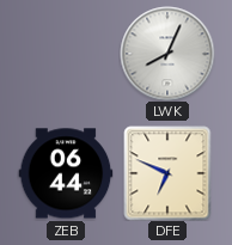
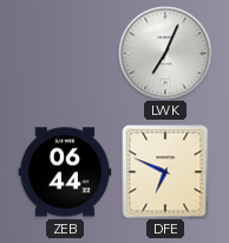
LWK: 8:04 -> 7:04
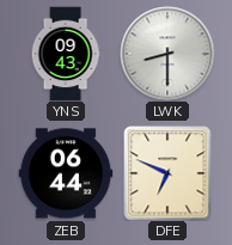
YNS: none -> 09:43
LWK: 7:04 -> 8:30
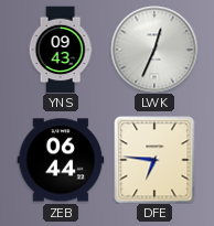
LWK: 8:30 -> 12:34
DFE: 6:49 -> 6:46
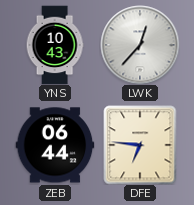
YNS: 09:43 -> 10:43
LWK: 12:34 -> 12:37
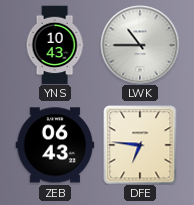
LWK: 12:37 -> 10:45
ZEB: 06:44 -> 06:43
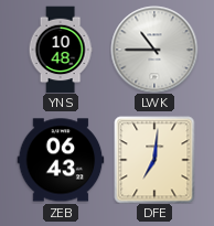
YNS: 10:43 -> 10:48
DFE: 6:46 -> 7:01
